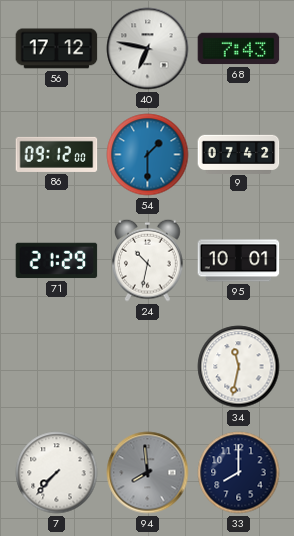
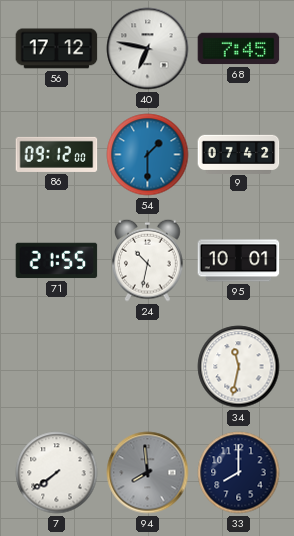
68: 7:43 -> 7:45
71: 21:29 -> 21:55
7: 7:37 -> 7:39
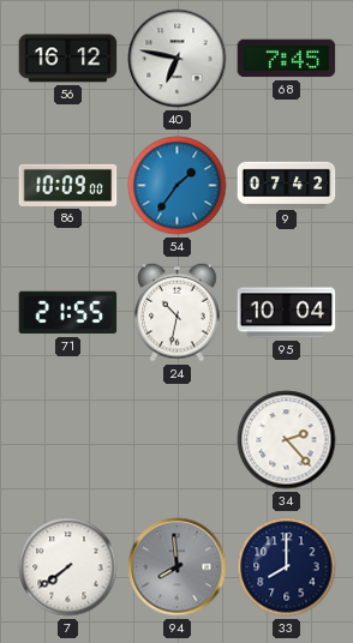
56: 17:12 -> 16:12
86: 09:12 -> 10:09
54: 1:30 -> 1:36
95: 10:01 -> 10:04
34: 11:32 -> 2:23
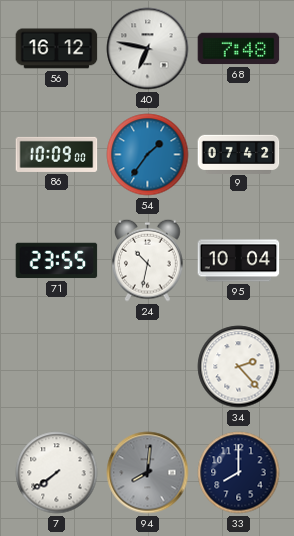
68: 7:45 -> 7:48
71: 21:55 -> 23:55
94: 7:59 -> 8:01
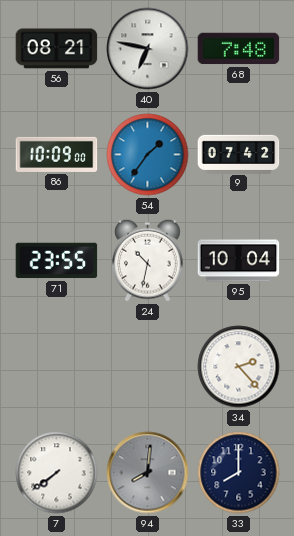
56: 16:12 -> 08:21
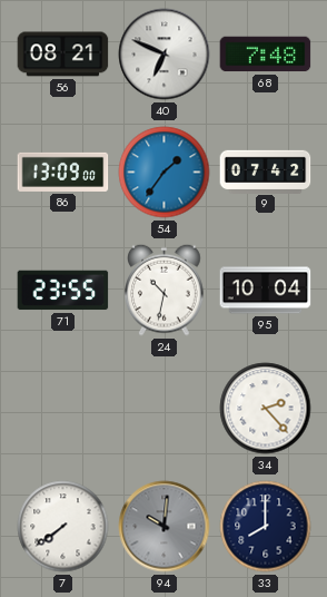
40: 6:47 -> 6:49
86: 10:09 -> 13:09
94: 8:01 -> 10:01
